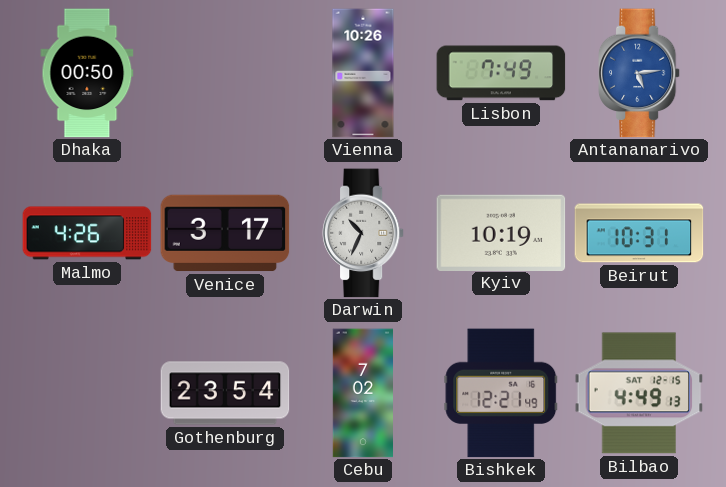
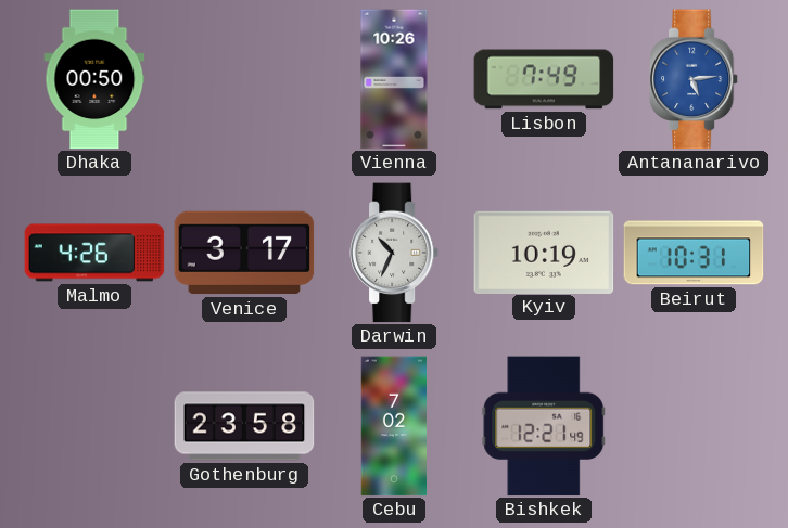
Gothenburg: 23:54 -> 23:58
Bilbao: 4:49 -> none
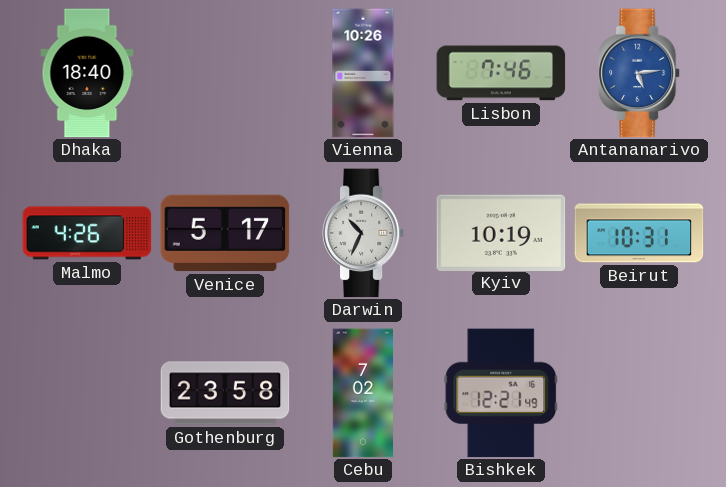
Dhaka: 00:50 -> 18:40
Lisbon: 7:49 -> 7:46
Venice: 3:17 -> 5:17
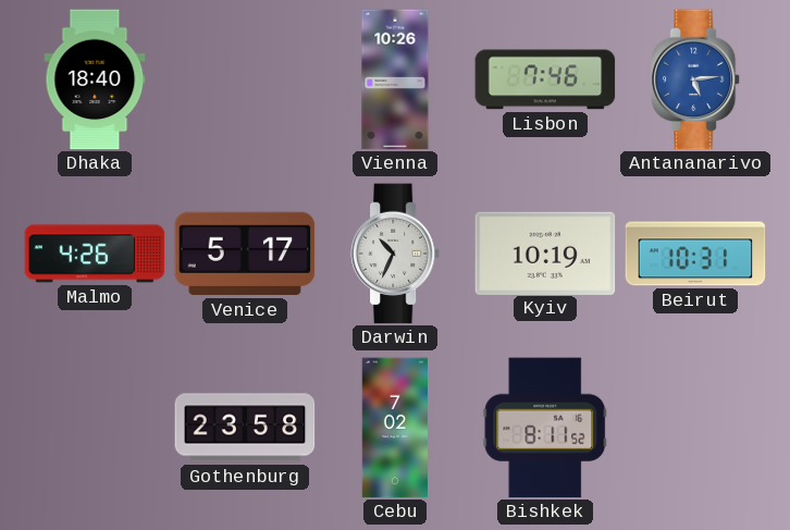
Bishkek: 12:21 -> 8:11
